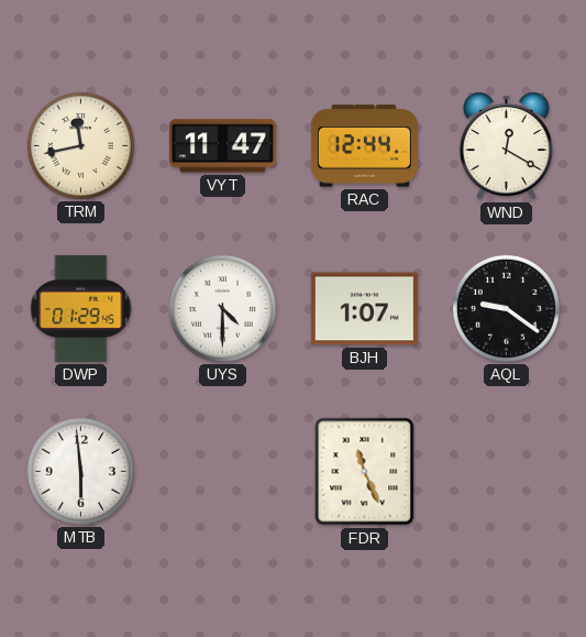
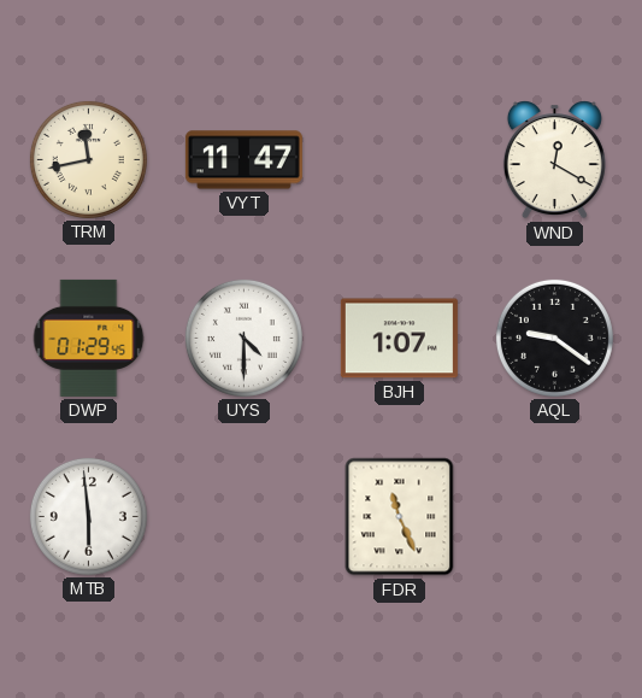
RAC: 12:44 -> none
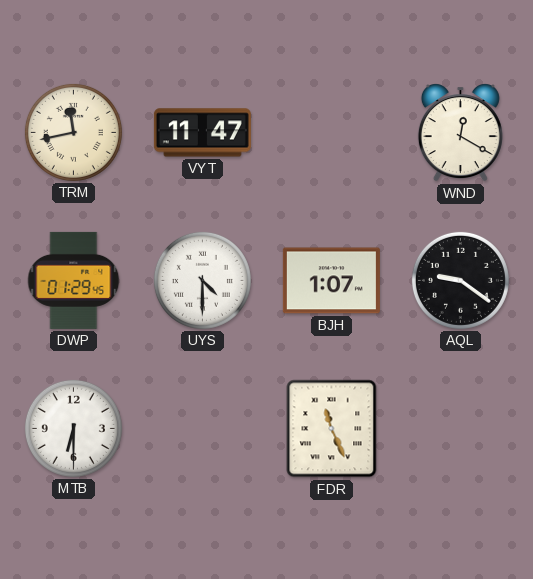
MTB: 5:59 -> 6:30
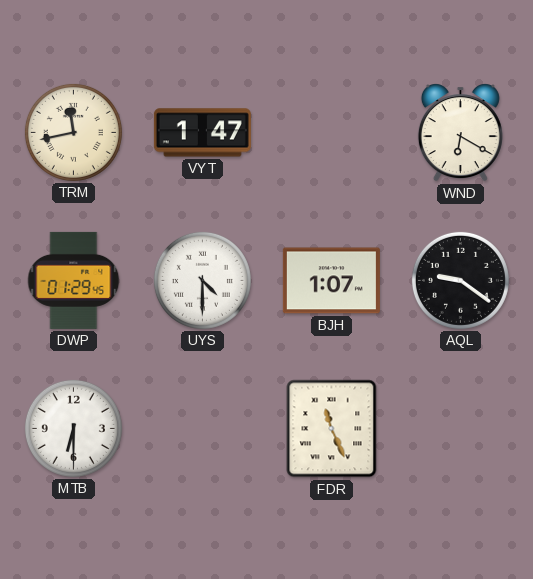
VYT: 11:47 -> 1:47
WND: 12:20 -> 6:20
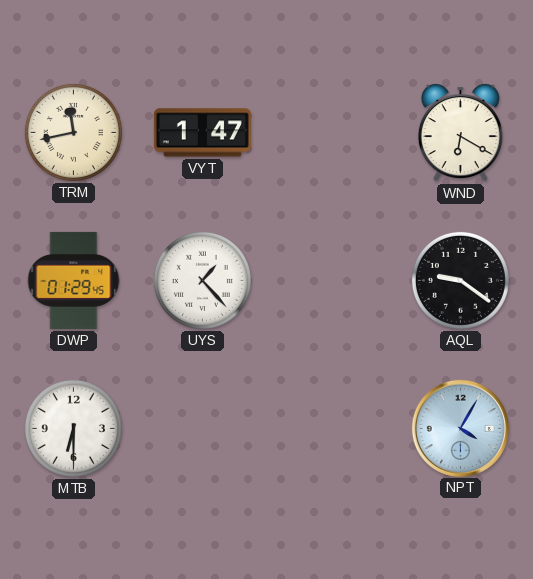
UYS: 4:30 -> 1:23
BJH: 1:07 -> none
FDR: 11:26 -> none
NPT: none -> 4:05
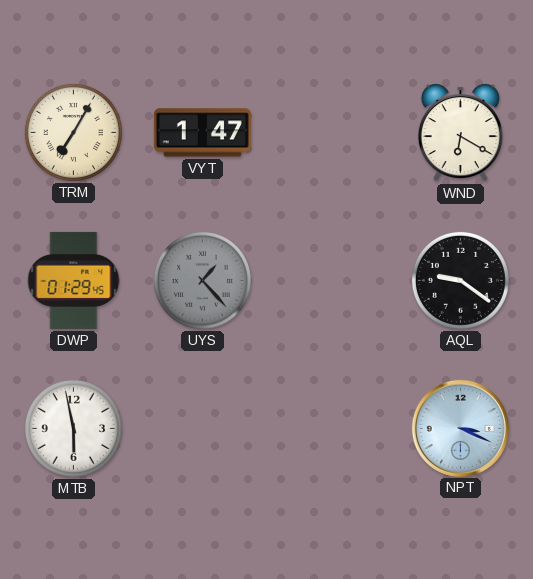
TRM: 11:43 -> 7:05
UYS dial: white -> grey
MTB: 6:30 -> 5:58
NPT: 4:05 -> 3:19
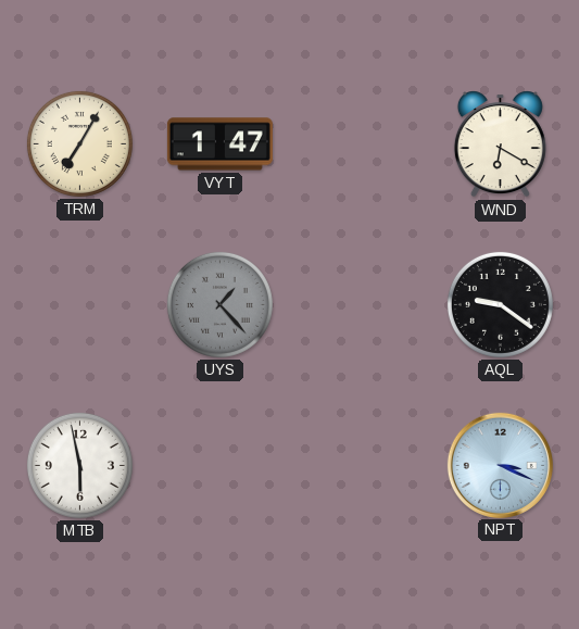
DWP: 01:29 -> none
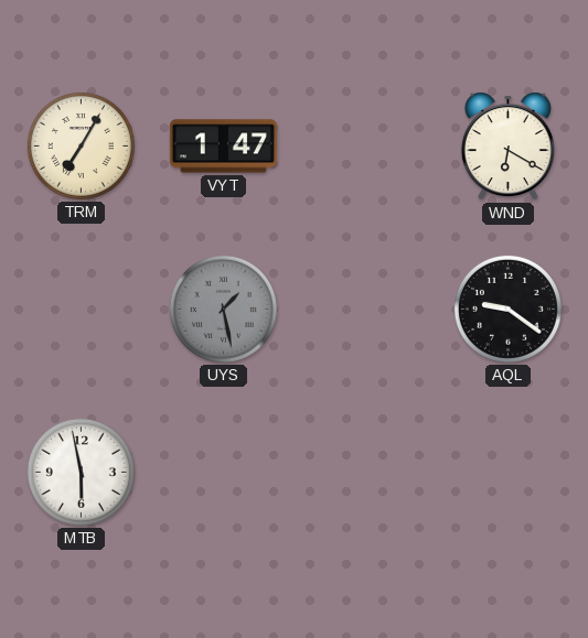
UYS: 1:23 -> 1:28
NPT: 3:19 -> none
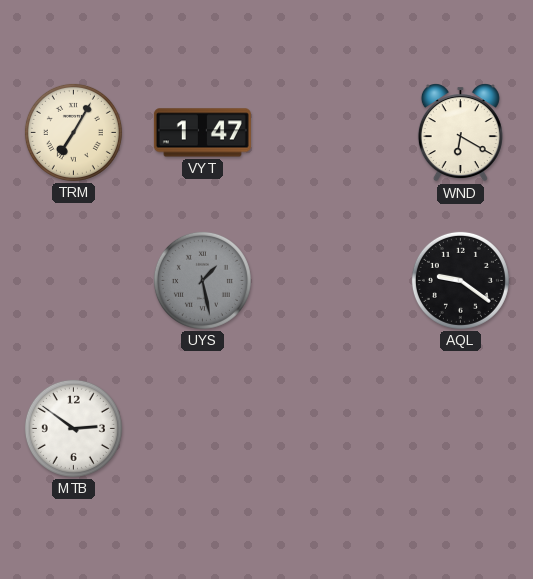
MTB: 5:58 -> 2:51
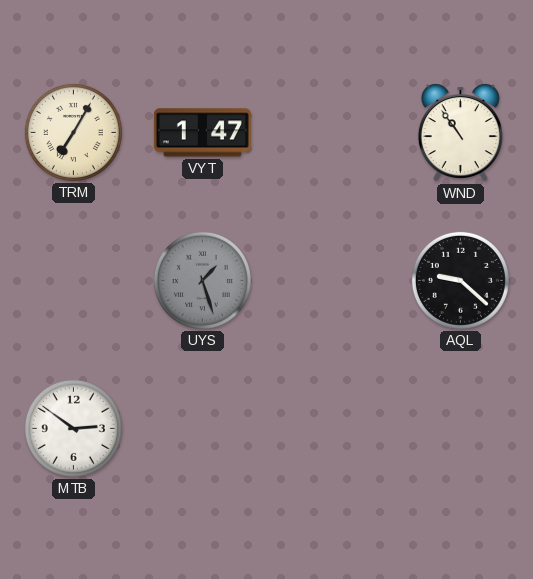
WND: 6:20 -> 10:54
UYS: 1:28 -> 1:27
AQL: 9:21 -> 9:22
